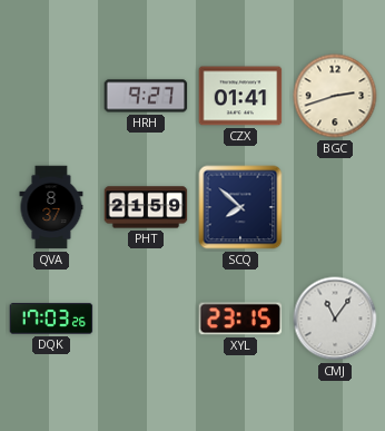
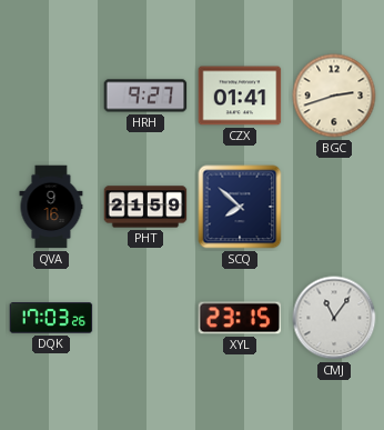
QVA: 8:37 -> 9:16
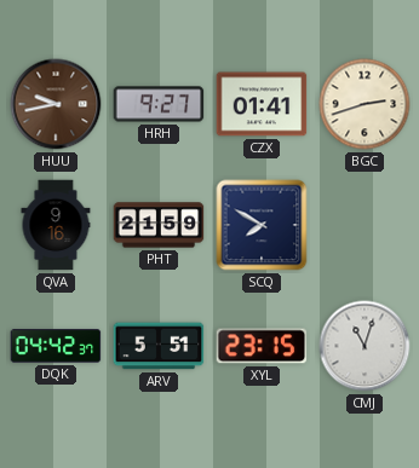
HUU: none -> 9:43
SCQ: 7:52 -> 7:50
DQK: 17:03 -> 04:42
ARV: none -> 5:51
CMJ: 11:06 -> 11:03
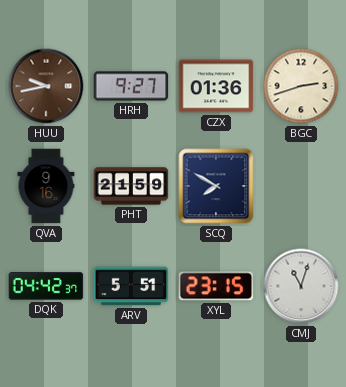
CZX: 01:41 -> 01:36
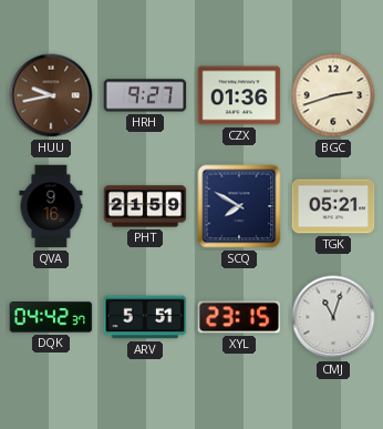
TGK: none -> 05:21
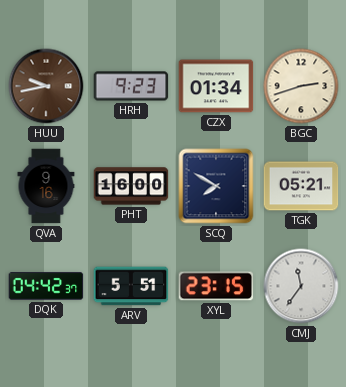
HRH: 9:27 -> 9:23
CZX: 01:36 -> 01:34
PHT: 21:59 -> 16:00
CMJ: 11:03 -> 11:36
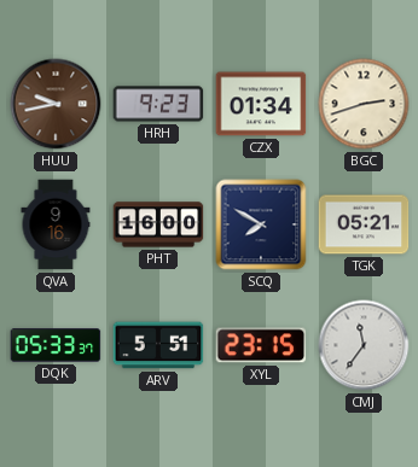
DQK: 04:42 -> 05:33
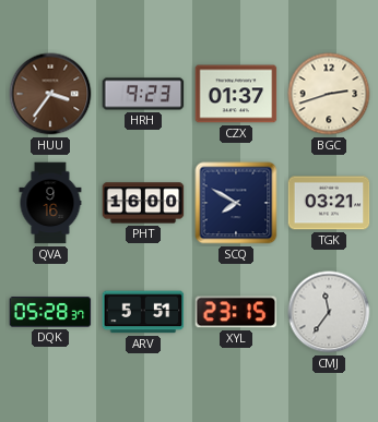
HUU: 9:43 -> 3:36
CZX: 01:34 -> 01:37
TGK: 05:21 -> 03:21
DQK: 05:33 -> 05:28
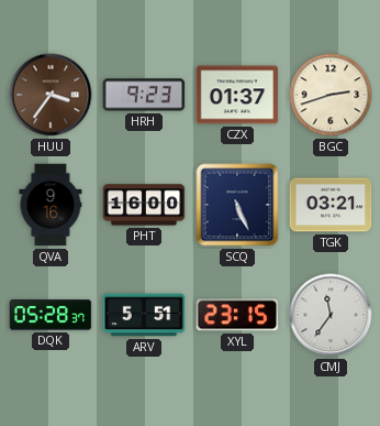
SCQ: 7:50 -> 5:26
